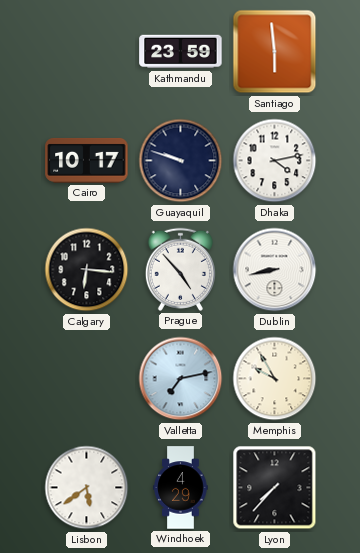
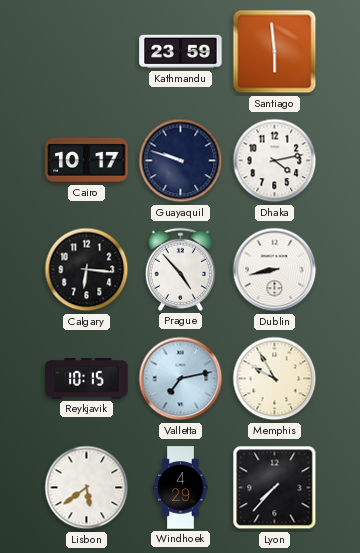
Reykjavik: none -> 10:15
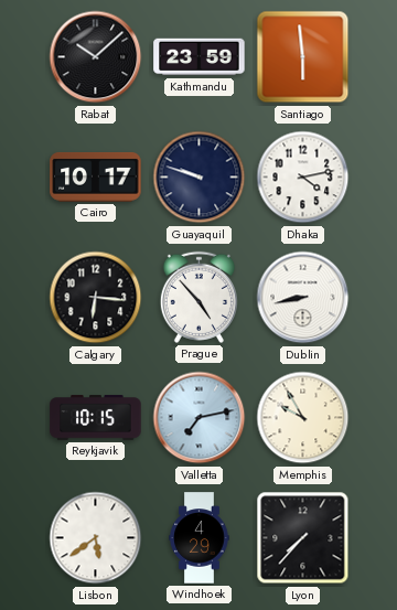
Rabat: none -> 10:08
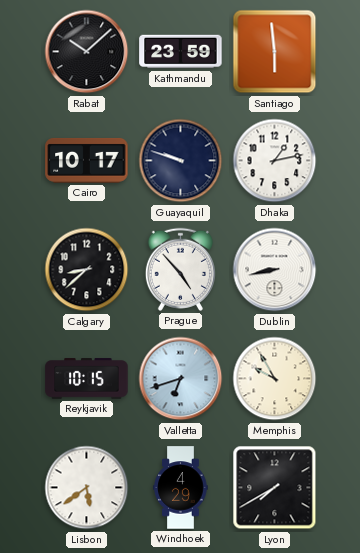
Dhaka: 4:13 -> 1:13
Calgary: 6:16 -> 8:38
Valletta: 7:13 -> 6:42
Lyon: 7:37 -> 7:40
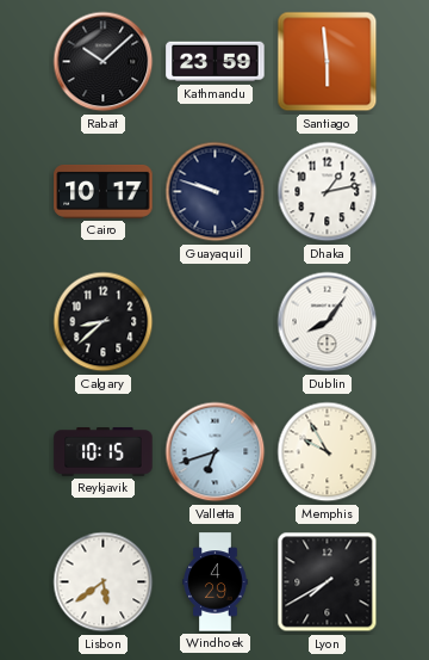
Prague: 4:53 -> none
Dublin: 8:43 -> 8:06
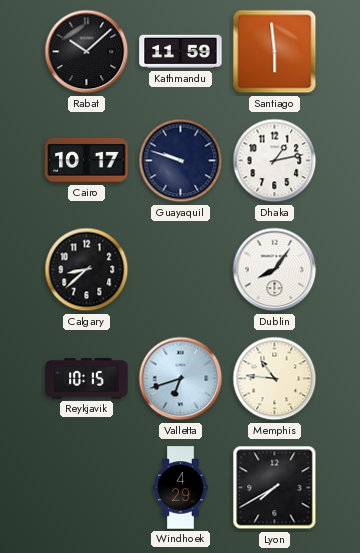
Kathmandu: 23:59 -> 11:59
Memphis: 9:55 -> 10:46
Lisbon: 5:39 -> none
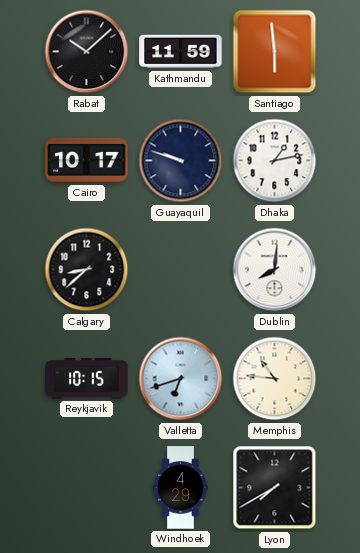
Dublin: 8:06 -> 8:01
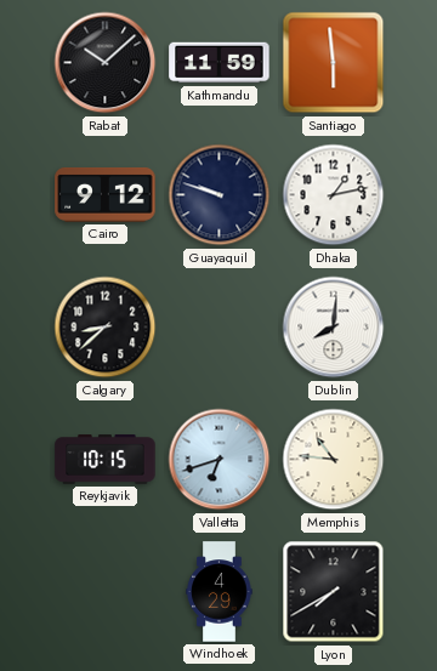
Cairo: 10:17 -> 9:12
